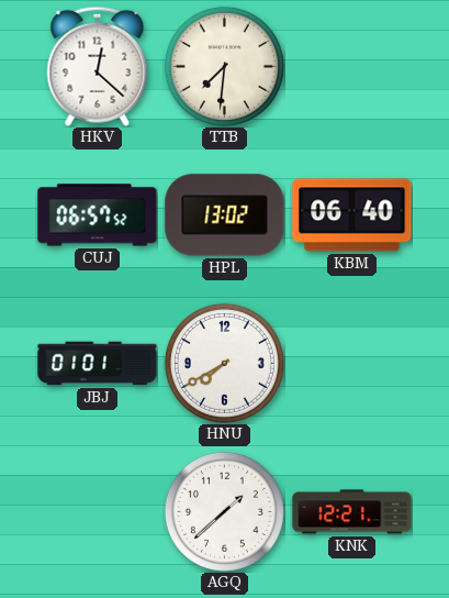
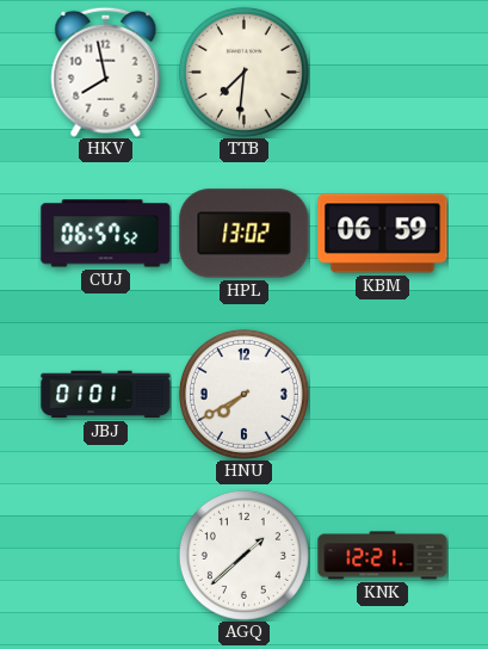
HKV: 12:22 -> 7:58
KBM: 06:40 -> 06:59
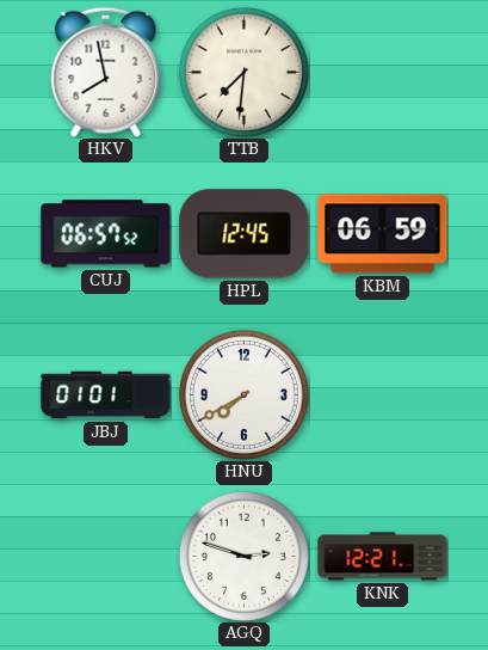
HPL: 13:02 -> 12:45
AGQ: 1:38 -> 2:48
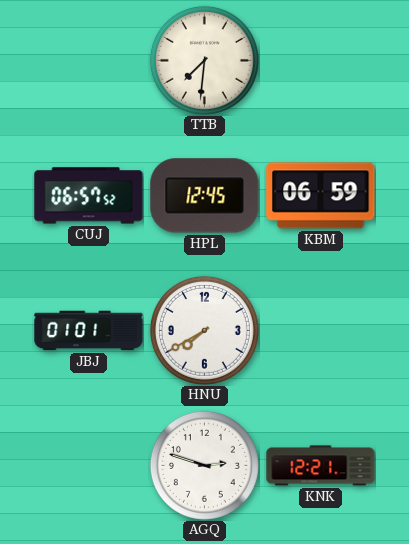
HKV: 7:58 -> none
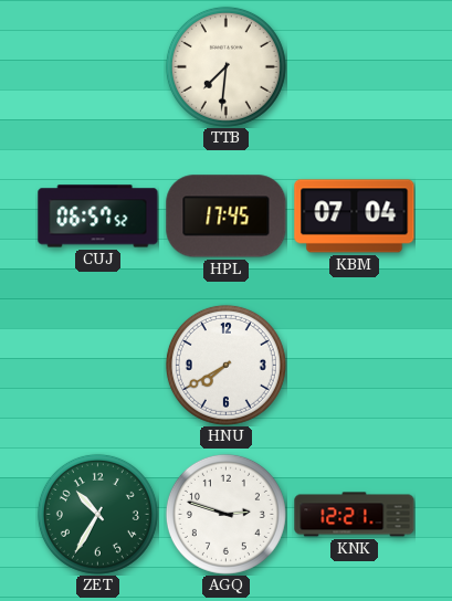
HPL: 12:45 -> 17:45
KBM: 06:59 -> 07:04
JBJ: 01:01 -> none
ZET: none -> 10:35
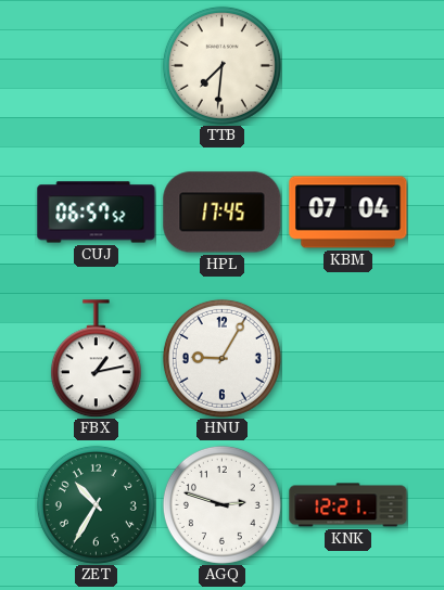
FBX: none -> 1:13
HNU: 7:40 -> 9:05
